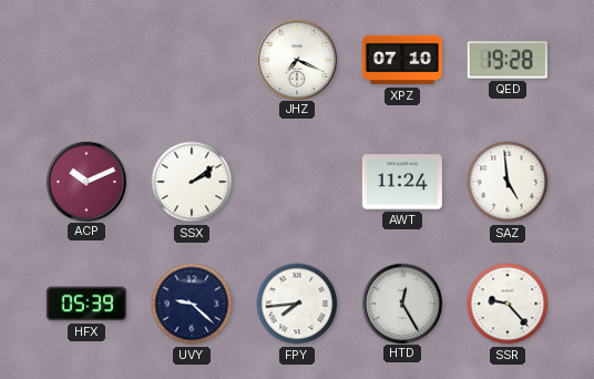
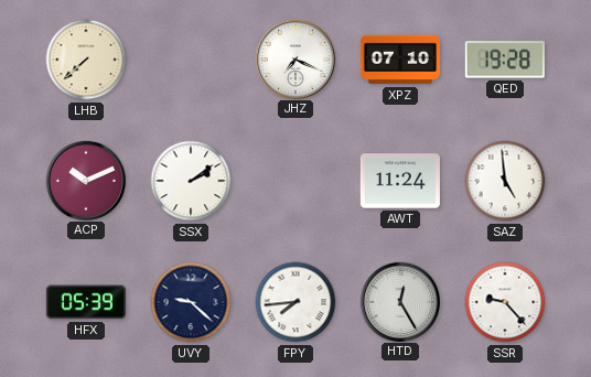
LHB: none -> 7:38
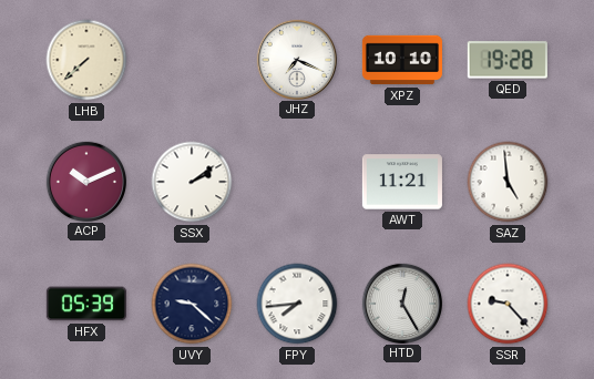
XPZ: 07:10 -> 10:10
AWT: 11:24 -> 11:21
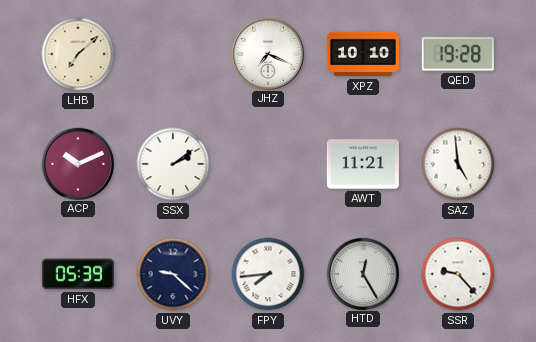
LHB: 7:38 -> 7:08
